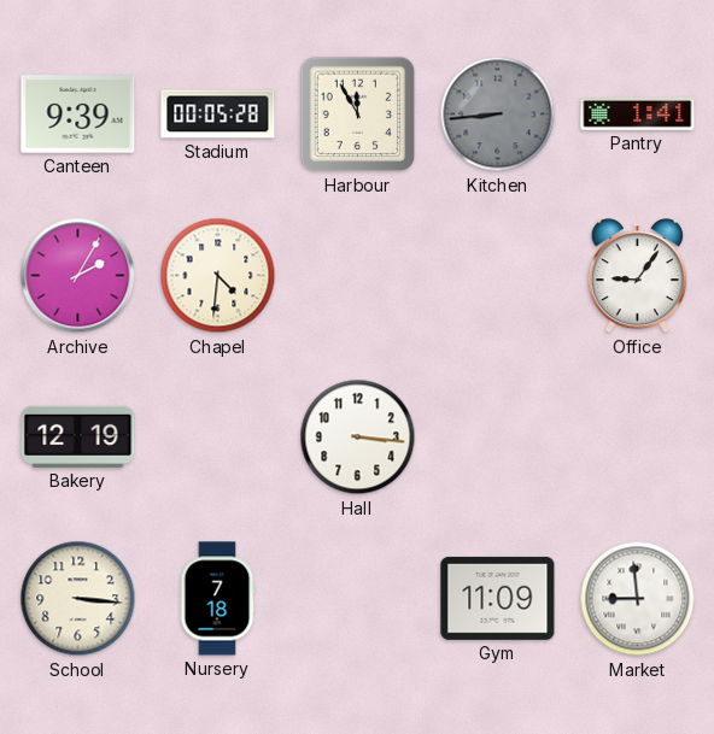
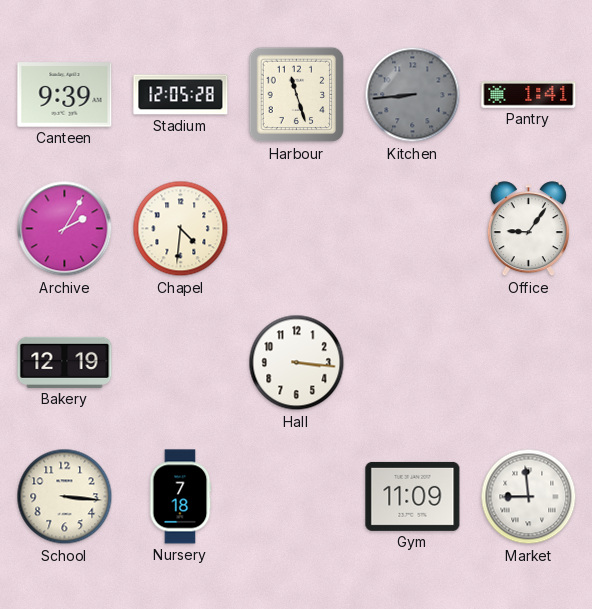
Stadium: 00:05 -> 12:05
Harbour: 11:55 -> 11:27
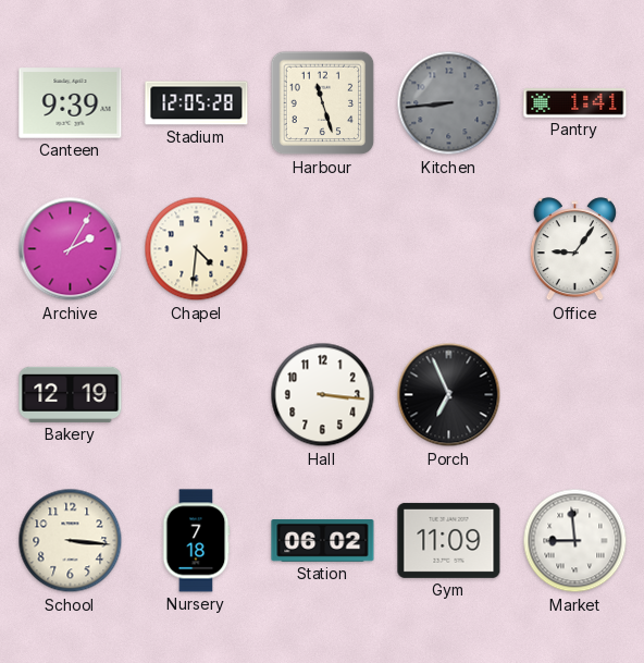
Porch: none -> 6:56
Station: none -> 06:02
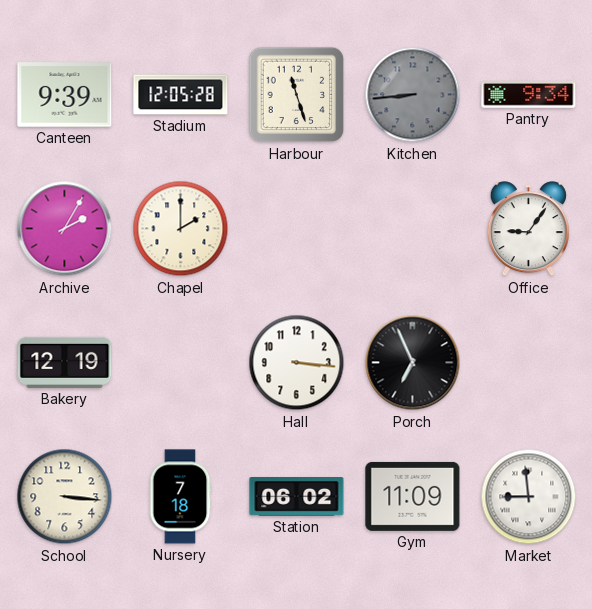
Pantry: 1:41 -> 9:34
Chapel: 4:31 -> 2:00
